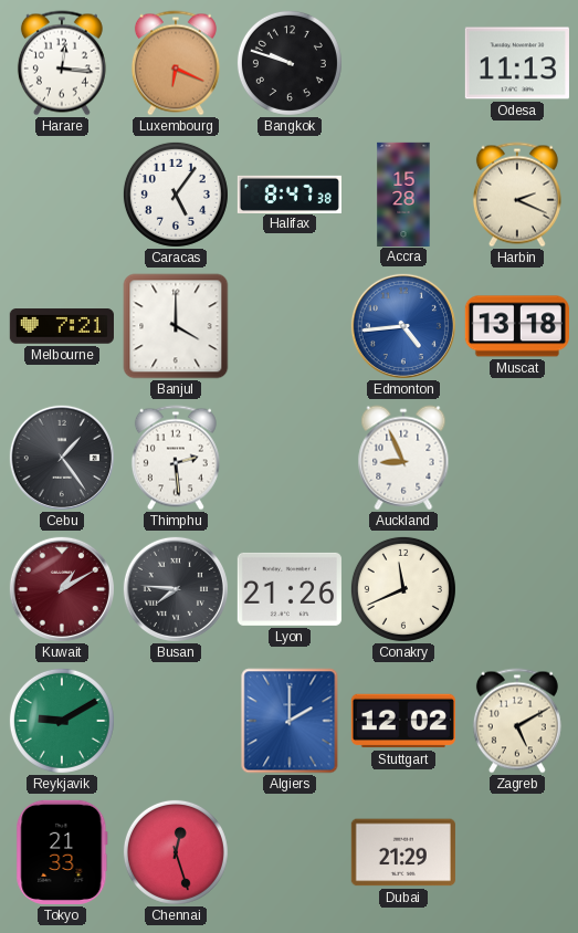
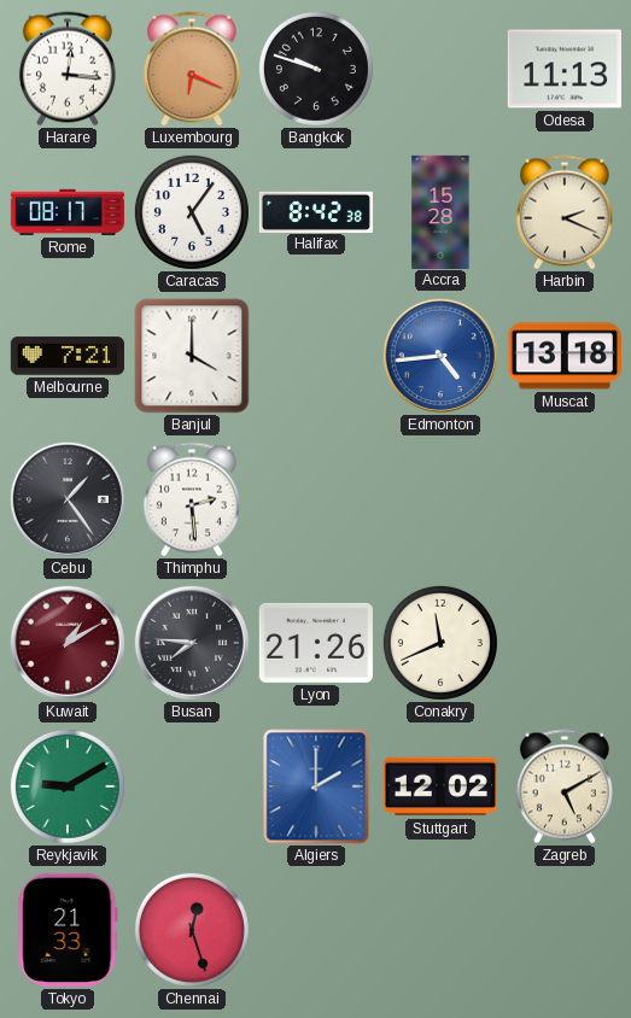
Rome: none -> 08:17
Halifax: 8:47 -> 8:42
Auckland: 8:56 -> none
Dubai: 21:29 -> none
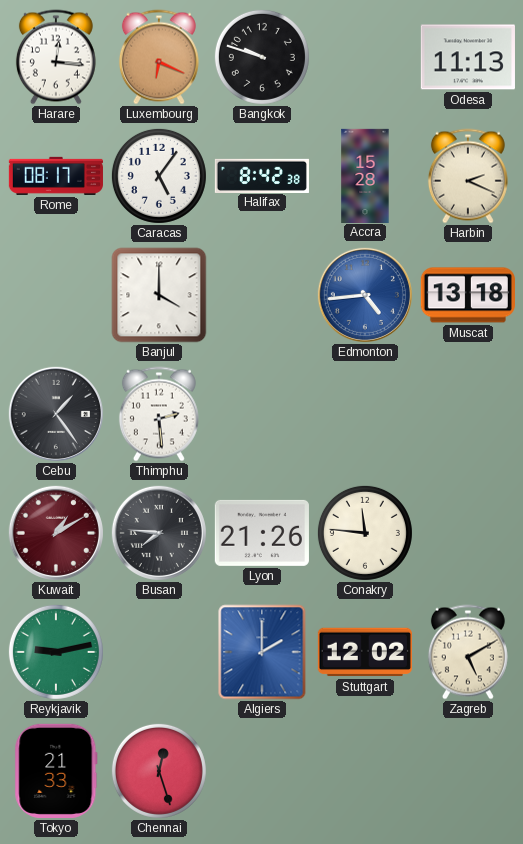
Melbourne: 7:21 -> none
Conakry: 11:41 -> 11:46
Reykjavik: 9:10 -> 9:13
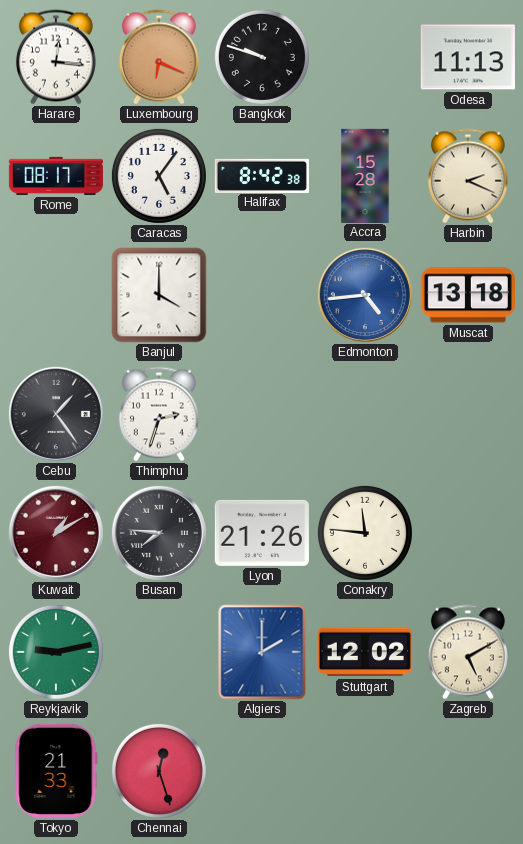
Thimphu: 2:29 -> 2:33
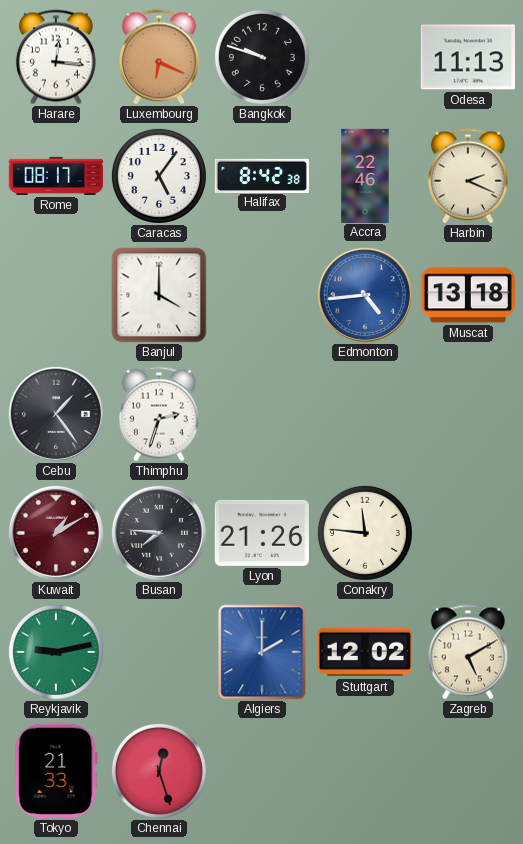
Accra: 15:28 -> 22:46
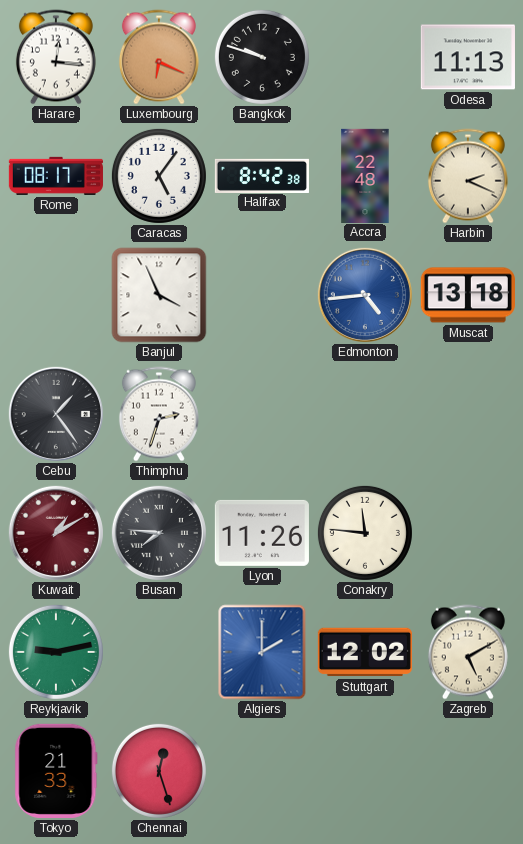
Accra: 22:46 -> 22:48
Banjul: 4:00 -> 3:56
Lyon: 21:26 -> 11:26
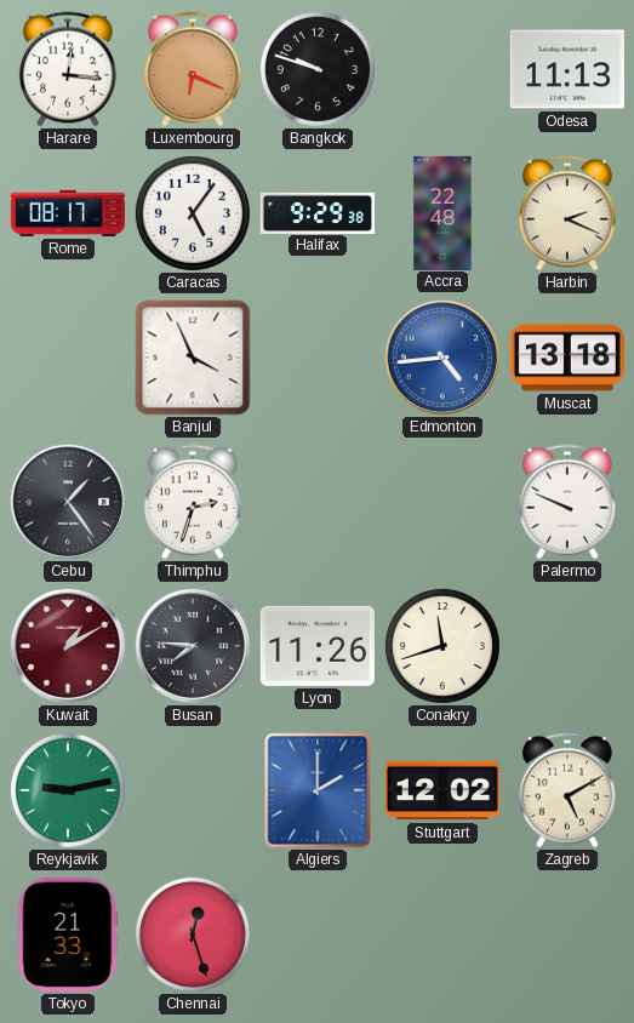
Halifax: 8:42 -> 9:29
Palermo: none -> 9:49
Conakry: 11:46 -> 11:42
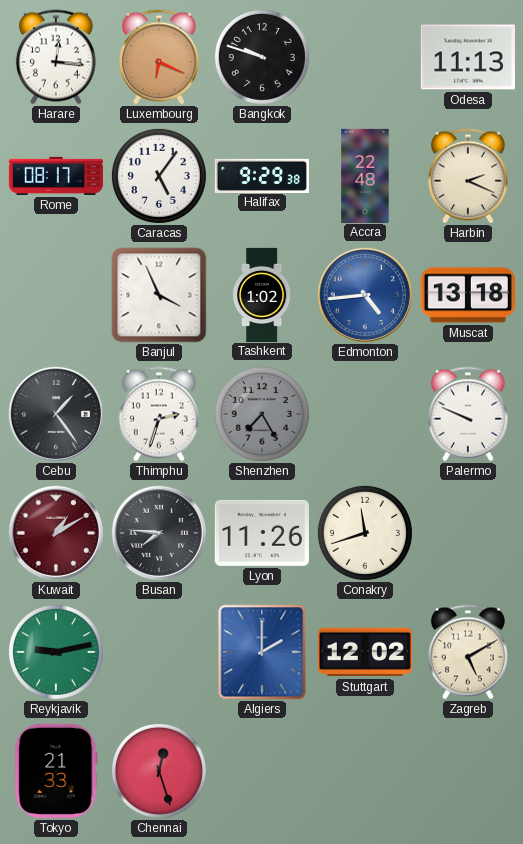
Tashkent: none -> 1:02
Shenzhen: none -> 7:25
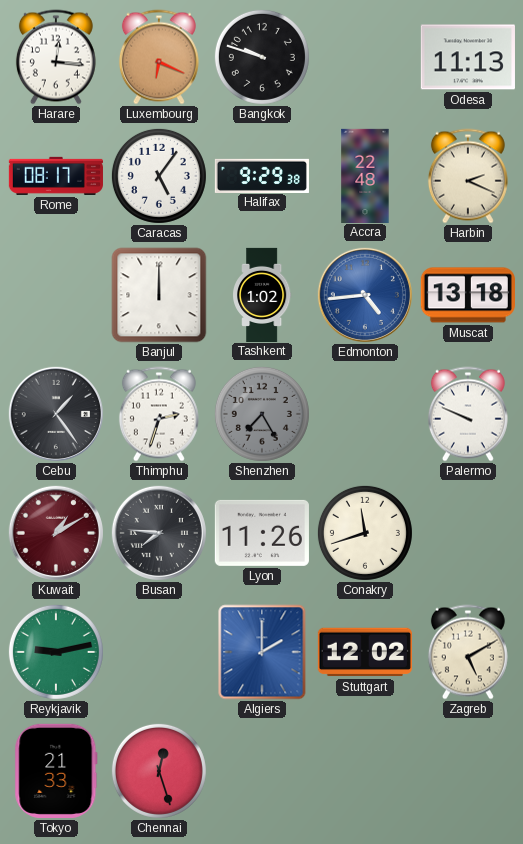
Banjul: 3:56 -> 12:00
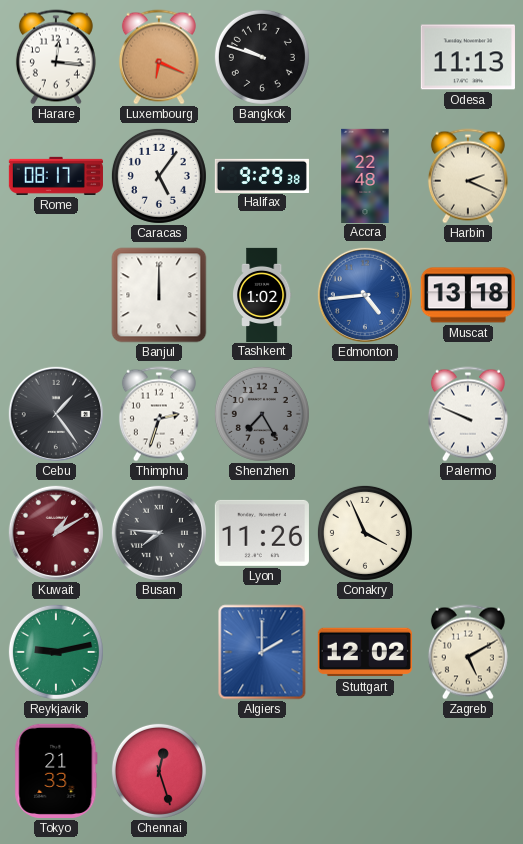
Conakry: 11:42 -> 3:56
